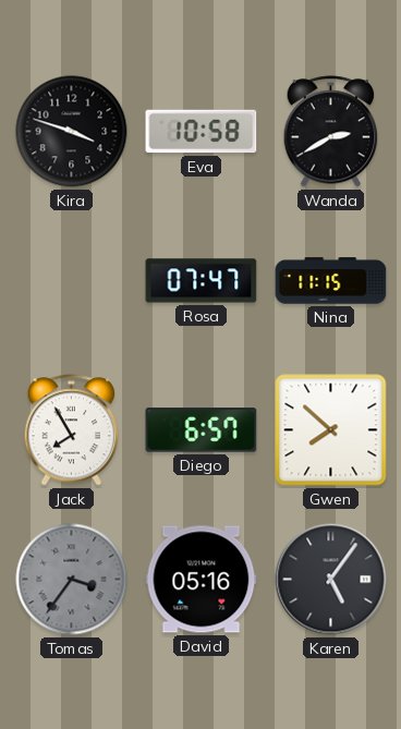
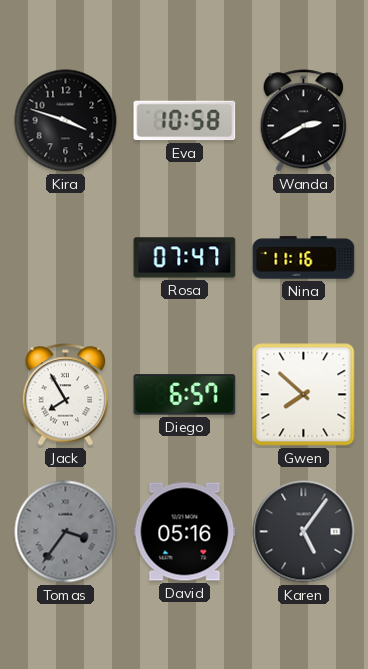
Nina: 11:15 -> 11:16
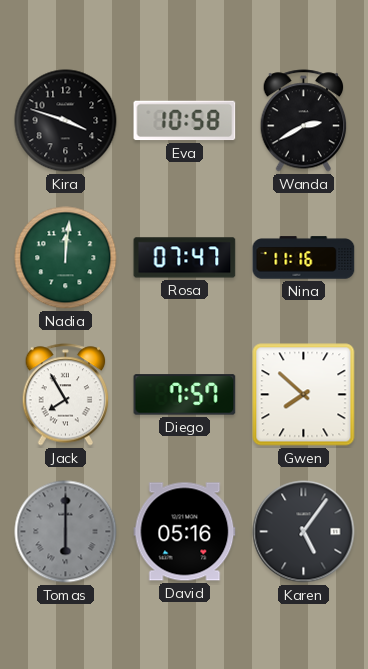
Nadia: none -> 12:01
Diego: 6:57 -> 7:57
Tomas: 3:36 -> 6:00
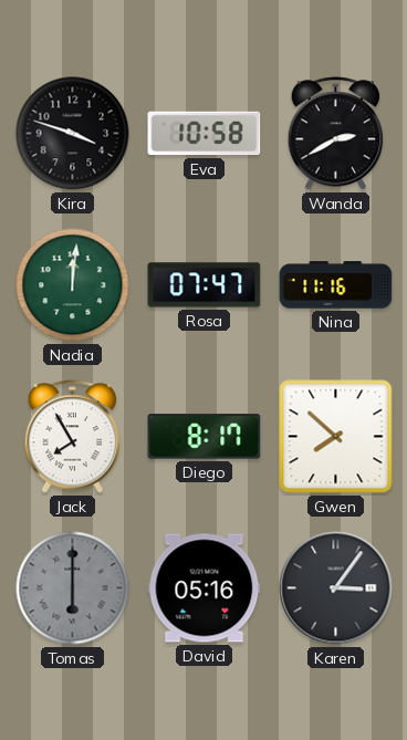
Diego: 7:57 -> 8:17
Karen: 5:06 -> 3:06
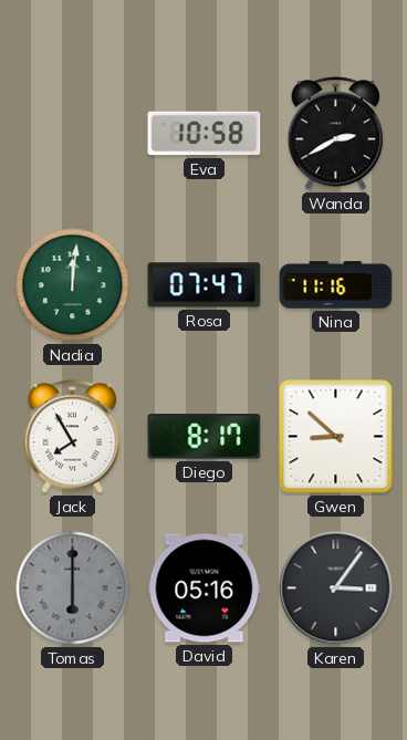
Kira: 3:48 -> none
Gwen: 7:52 -> 8:52
